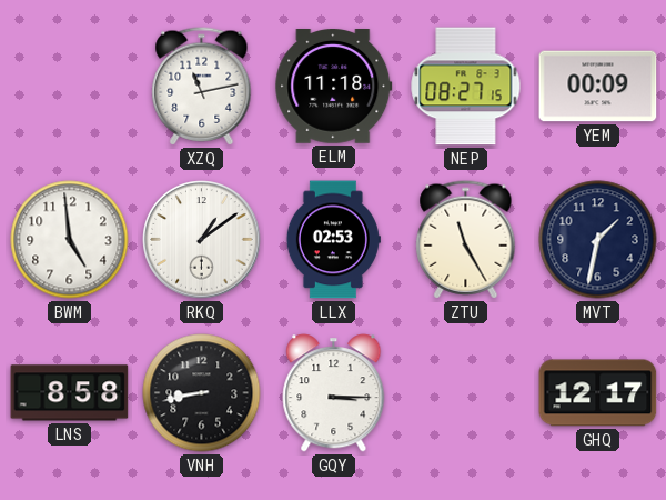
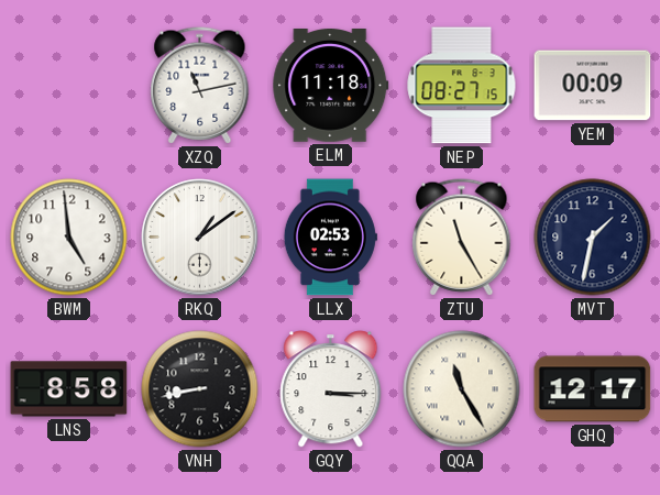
QQA: none -> 11:25
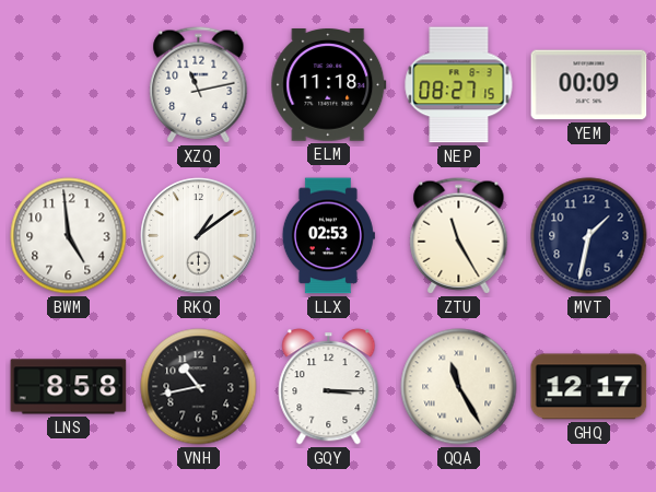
VNH: 8:43 -> 10:43
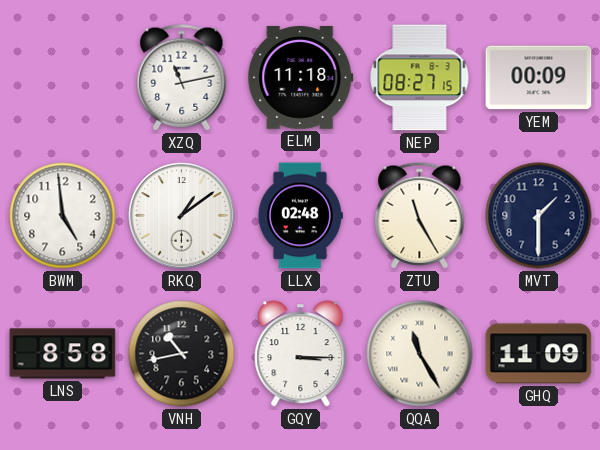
LLX: 02:53 -> 02:48
MVT: 1:32 -> 1:30
GHQ: 12:17 -> 11:09
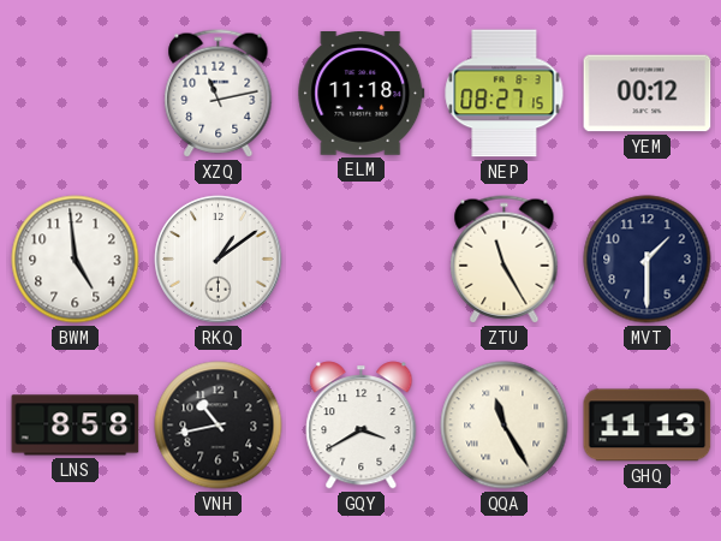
YEM: 00:09 -> 00:12
LLX: 02:48 -> none
GQY: 3:15 -> 3:40
GHQ: 11:09 -> 11:13
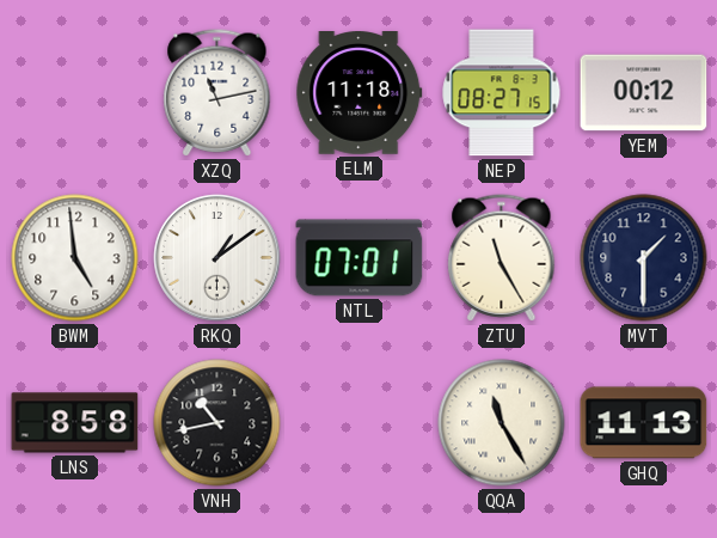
NTL: none -> 07:01
GQY: 3:40 -> none
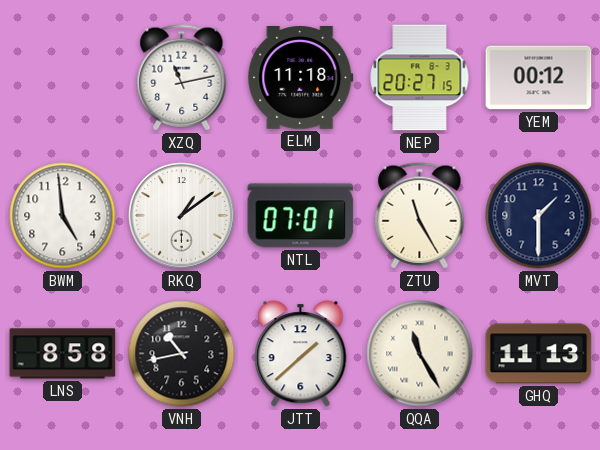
NEP: 08:27 -> 20:27
JTT: none -> 1:38
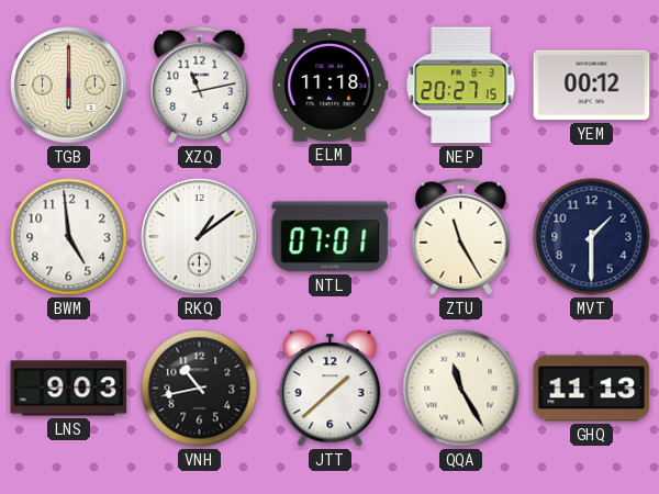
TGB: none -> 6:00
LNS: 8:58 -> 9:03
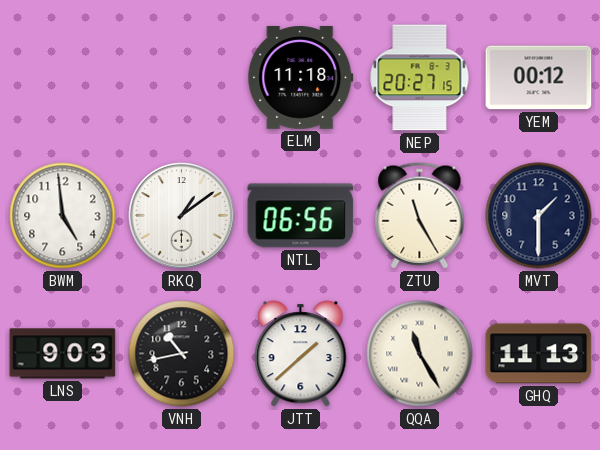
TGB: 6:00 -> none
XZQ: 11:13 -> none
NTL: 07:01 -> 06:56
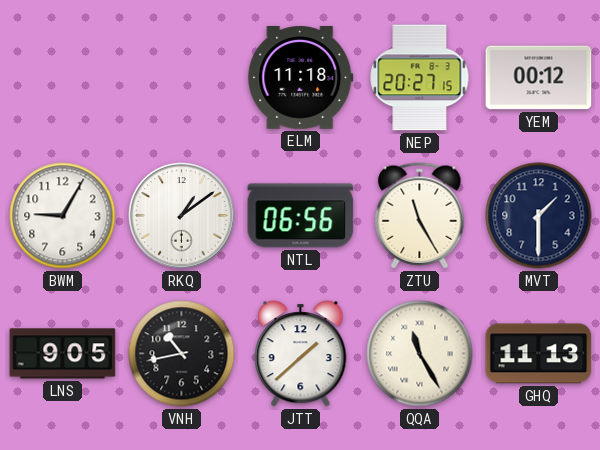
BWM: 4:59 -> 9:05
LNS: 9:03 -> 9:05
